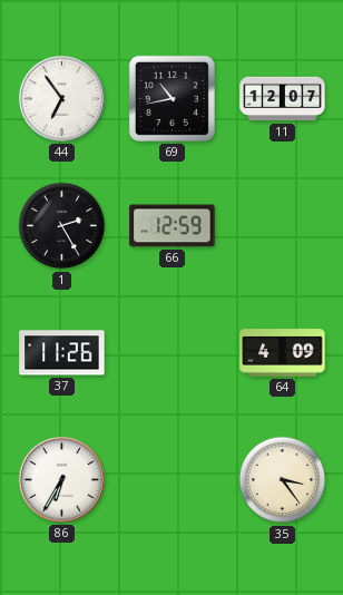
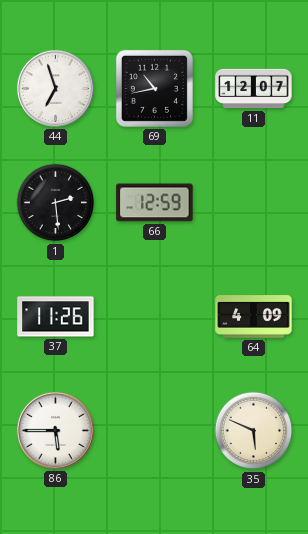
44: 6:54 -> 6:57
1: 2:25 -> 2:29
86: 6:35 -> 5:45
35: 3:24 -> 5:49
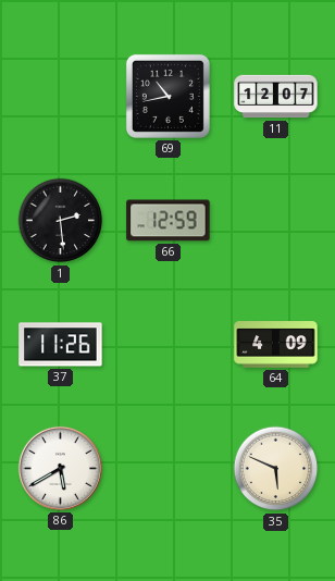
44: 6:57 -> none
86: 5:45 -> 5:40
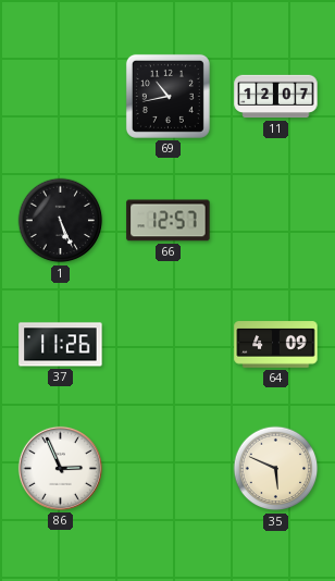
1: 2:29 -> 5:26
66: 12:59 -> 12:57
86: 5:40 -> 2:56
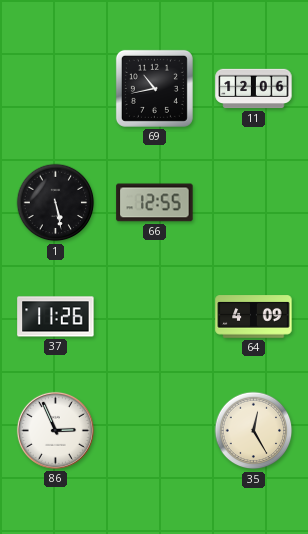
11: 12:07 -> 12:06
1: 5:26 -> 5:28
66: 12:57 -> 12:55
35: 5:49 -> 12:25
